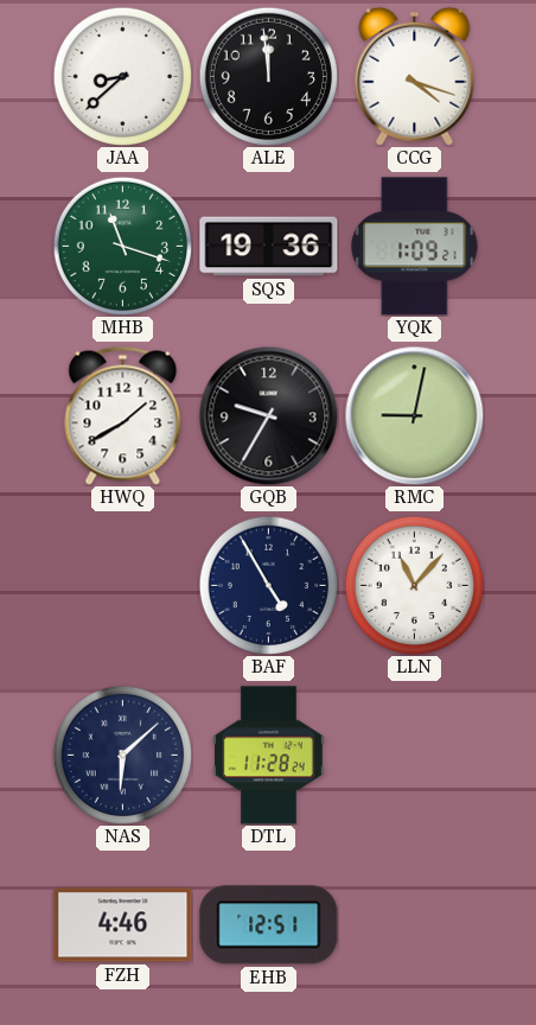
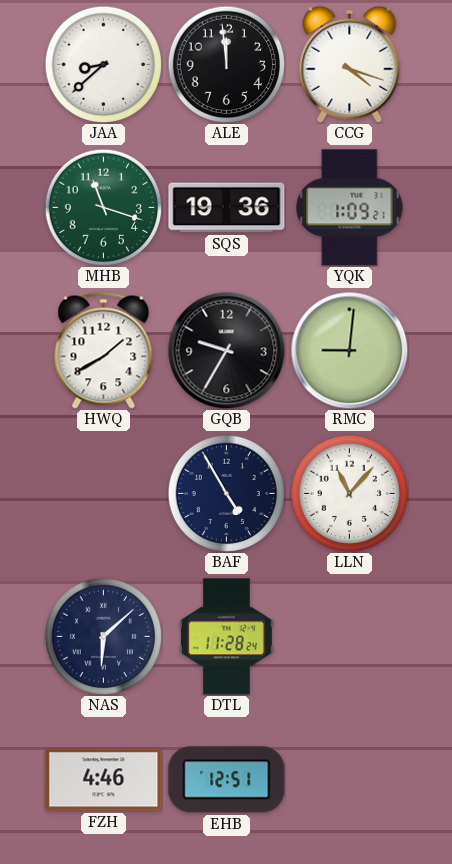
RMC: 9:02 -> 9:01
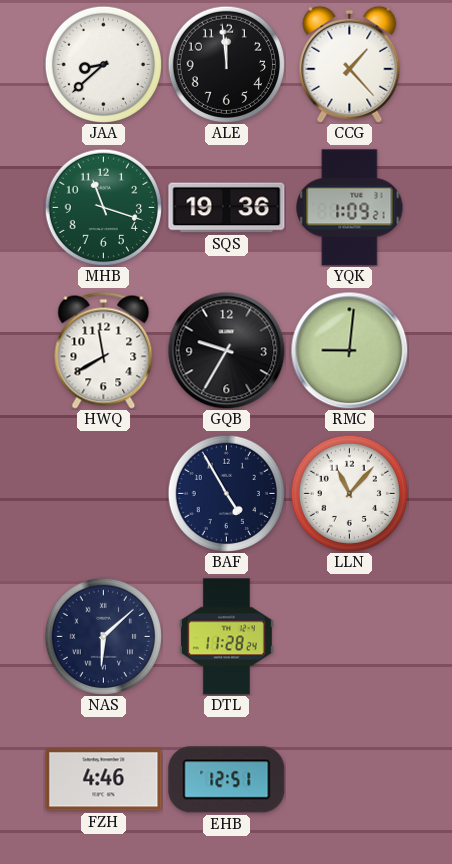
CCG: 4:18 -> 1:23
HWQ: 1:40 -> 11:40
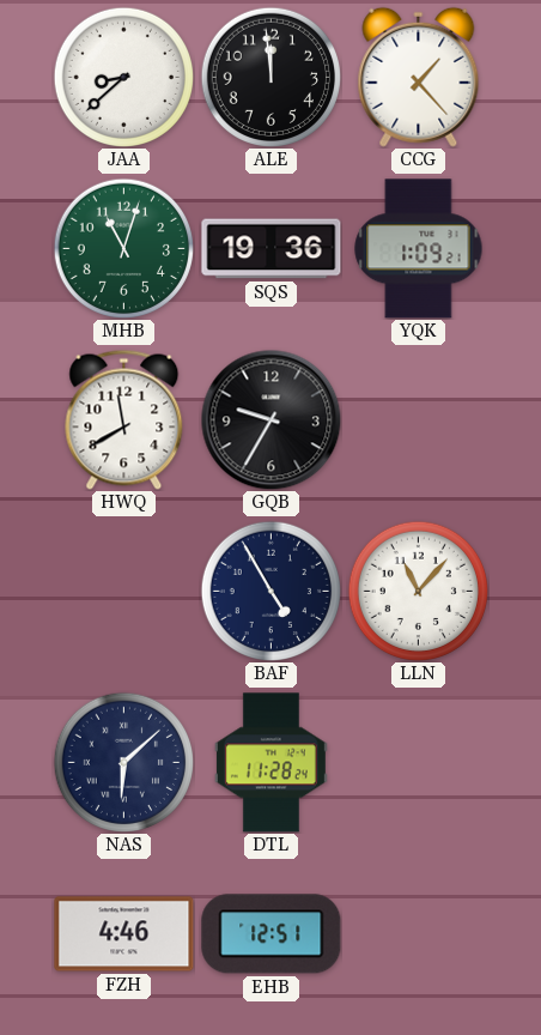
MHB: 11:18 -> 11:03
RMC: 9:01 -> none
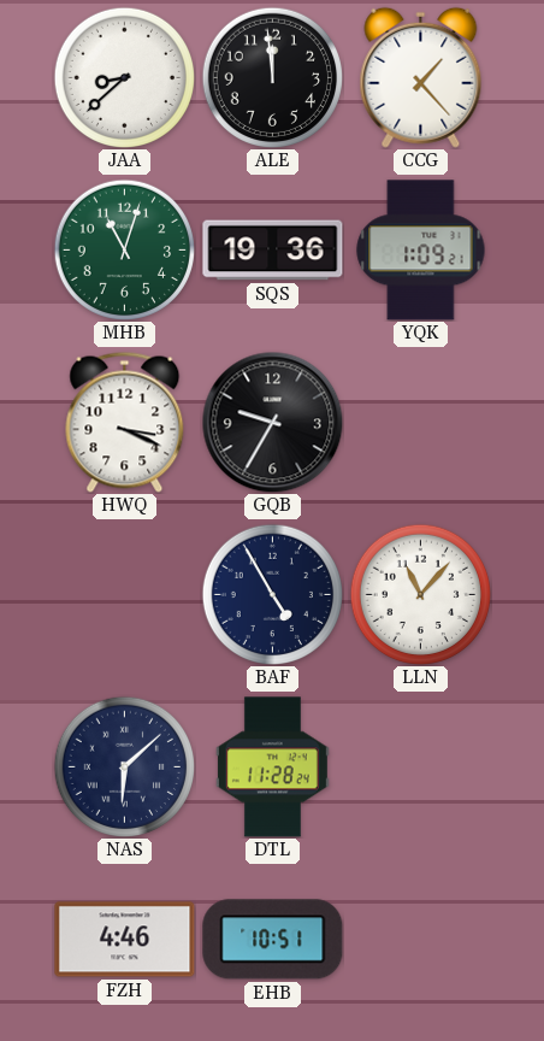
HWQ: 11:40 -> 3:19
EHB: 12:51 -> 10:51
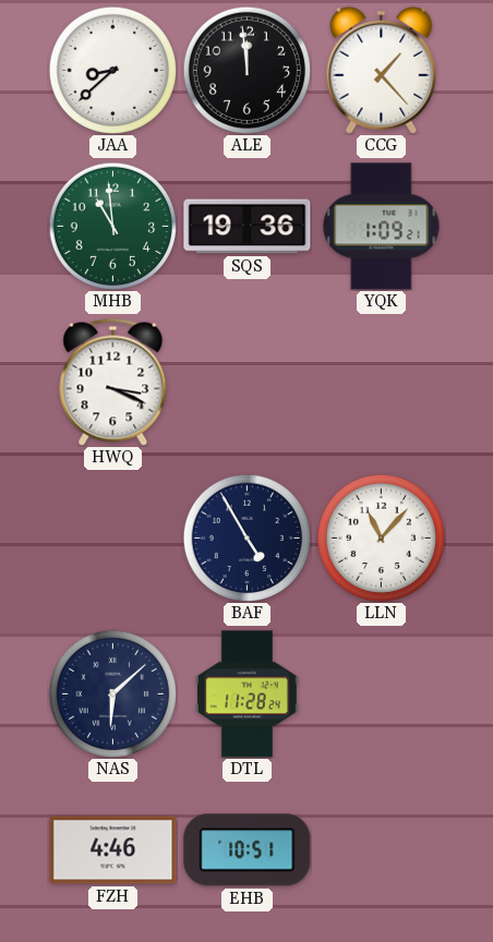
MHB: 11:03 -> 10:59
GQB: 9:35 -> none
